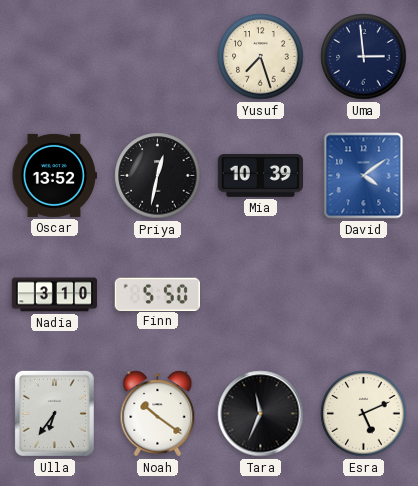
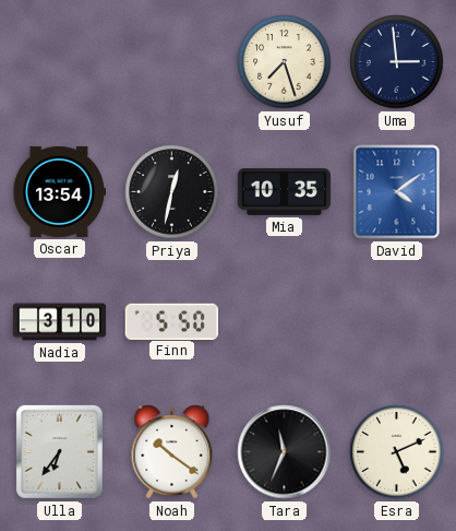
Oscar: 13:52 -> 13:54
Mia: 10:39 -> 10:35
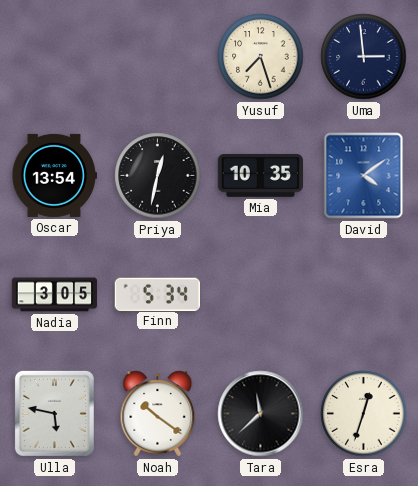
Nadia: 3:10 -> 3:05
Finn: 5:50 -> 5:34
Ulla: 6:36 -> 5:47
Tara: 11:34 -> 11:38
Esra: 5:11 -> 12:33
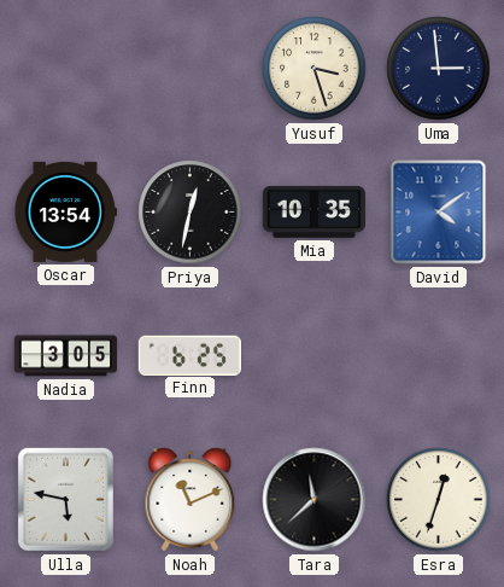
Yusuf: 7:27 -> 3:27
Finn: 5:34 -> 6:25
Noah: 10:21 -> 11:11
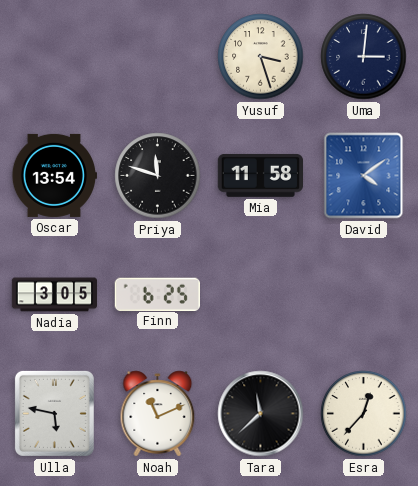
Uma: 2:59 -> 3:01
Priya: 12:32 -> 11:48
Mia: 10:35 -> 11:58
Esra: 12:33 -> 12:37
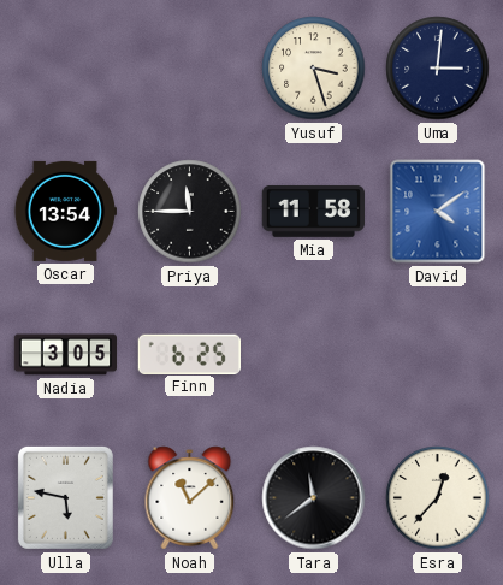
Priya: 11:48 -> 11:45
Noah: 11:11 -> 11:08
Tara: 11:38 -> 11:39
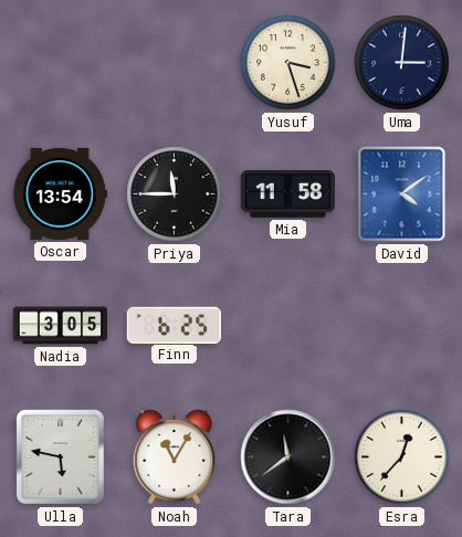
Noah: 11:08 -> 11:05
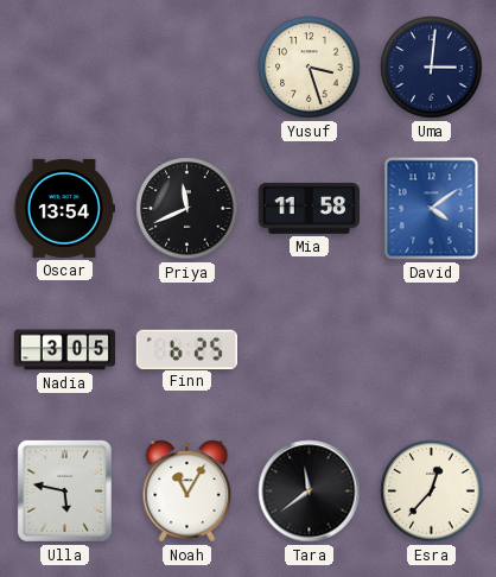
Priya: 11:45 -> 11:41
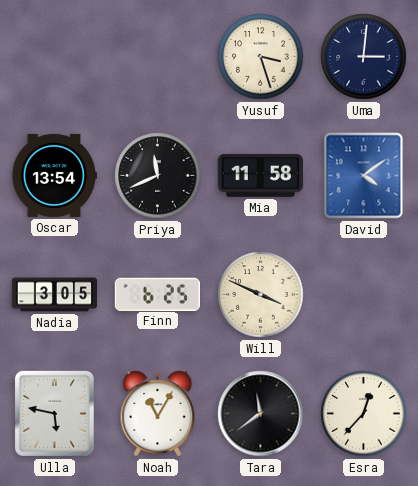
Will: none -> 3:49
